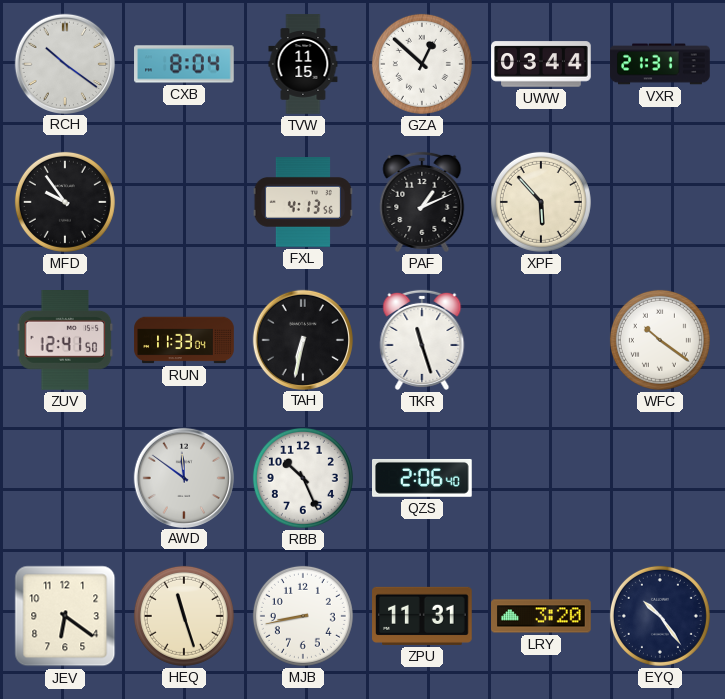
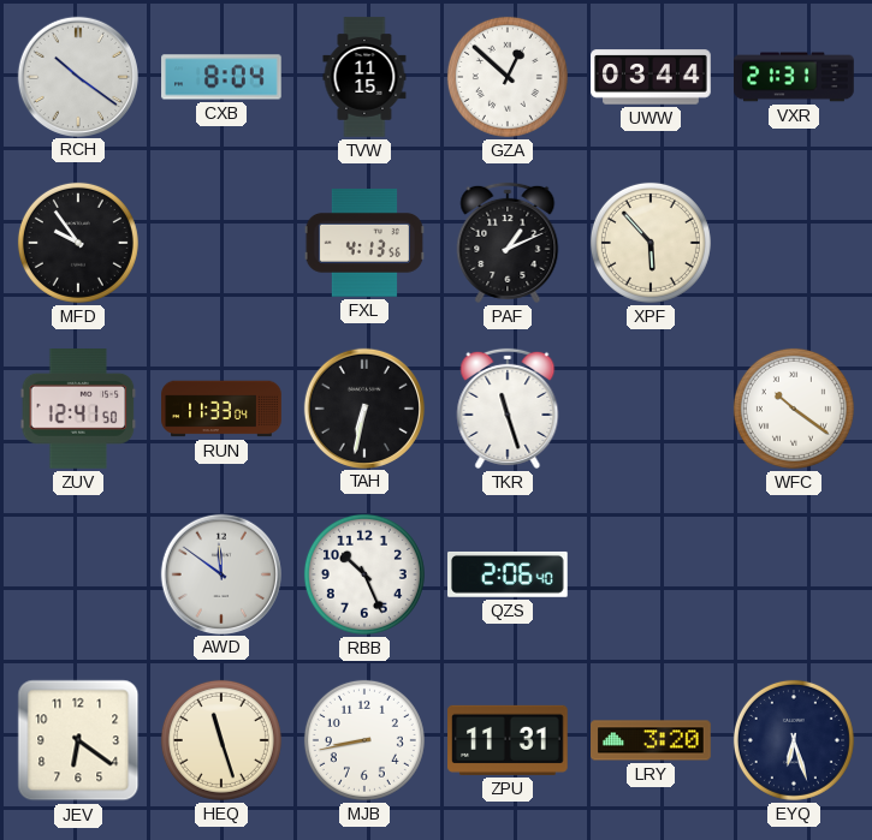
EYQ: 10:24 -> 6:27
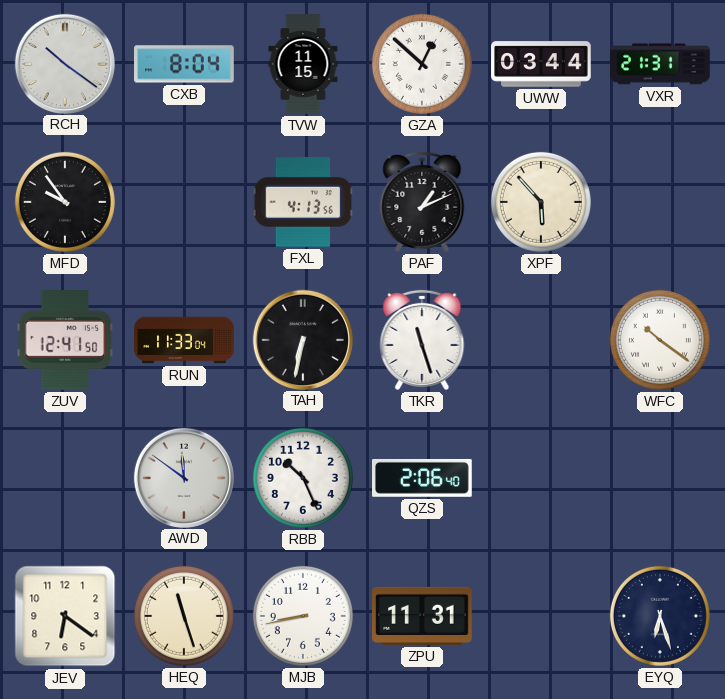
LRY: 3:20 -> none
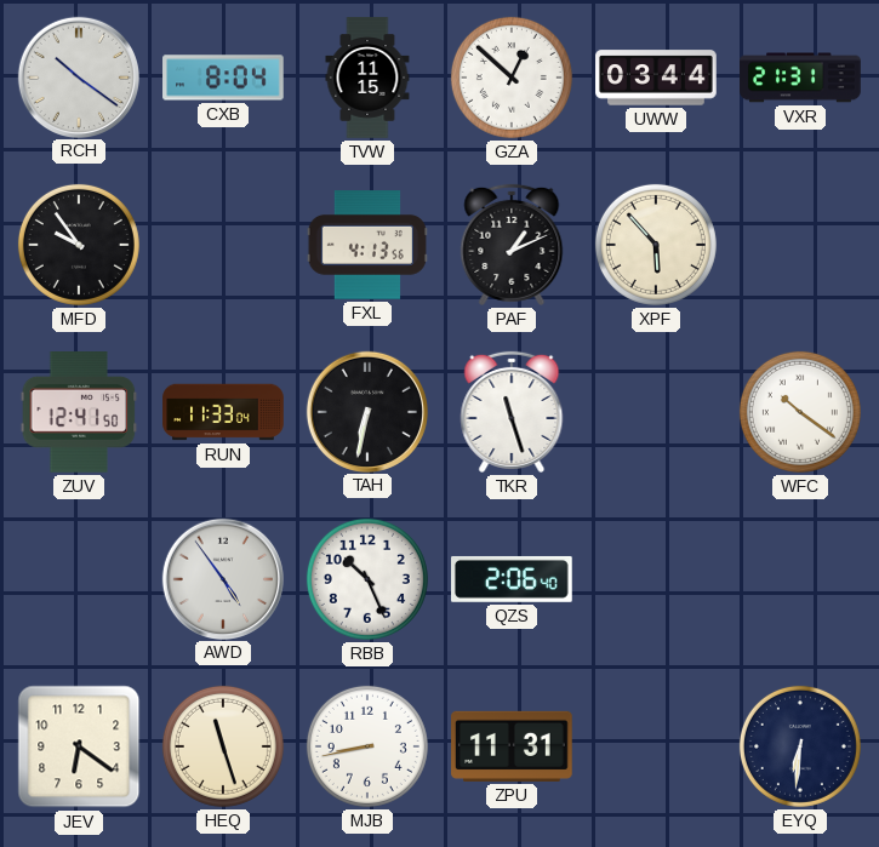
AWD: 11:51 -> 4:54
EYQ: 6:27 -> 6:31
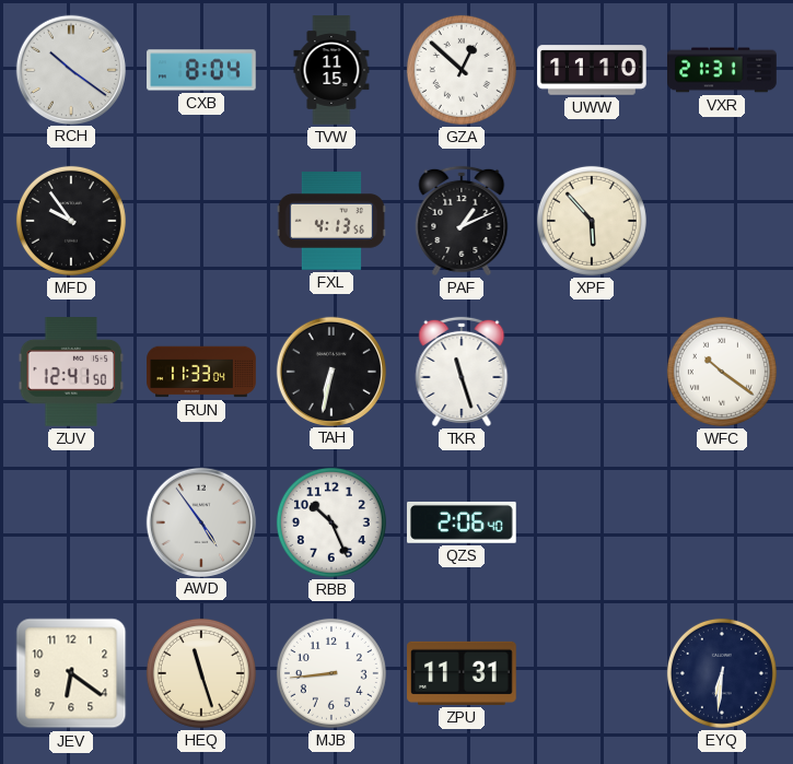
UWW: 03:44 -> 11:10
MJB: 8:43 -> 8:44
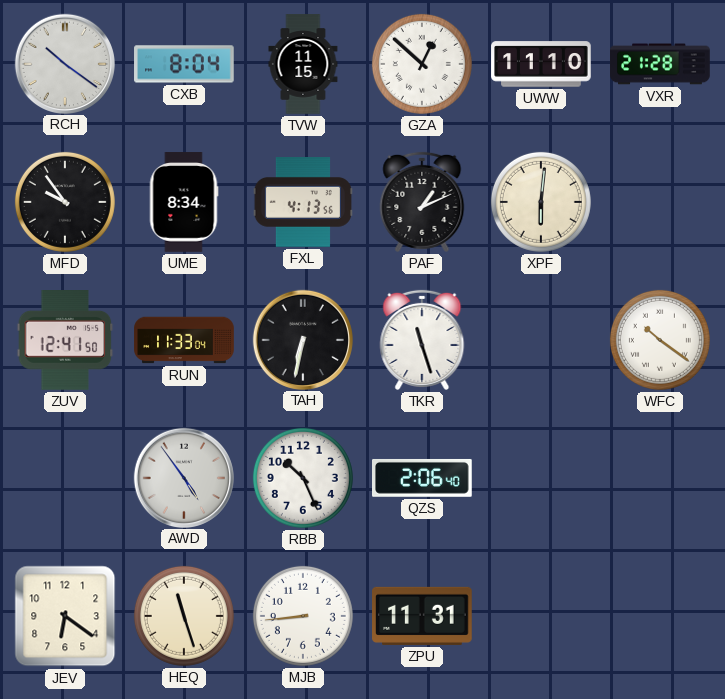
VXR: 21:31 -> 21:28
UME: none -> 8:34
XPF: 5:53 -> 6:01
EYQ: 6:31 -> none
